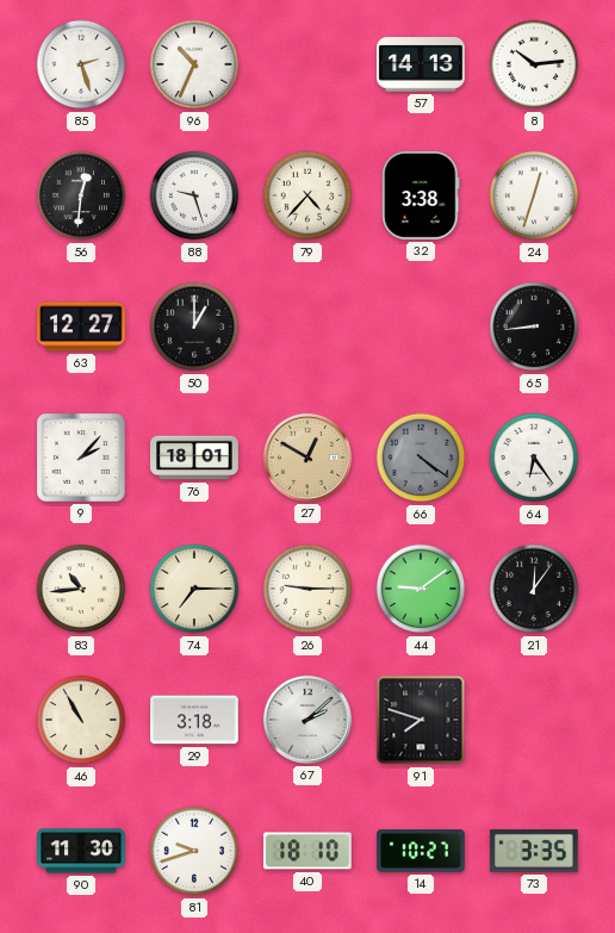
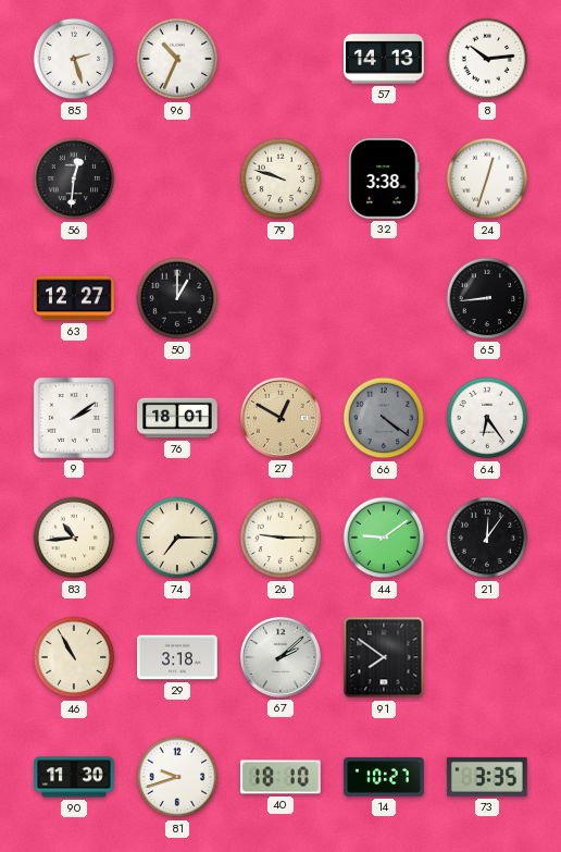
88: 9:27 -> none
79: 4:37 -> 9:48
9: 2:07 -> 2:09
91: 7:48 -> 7:51
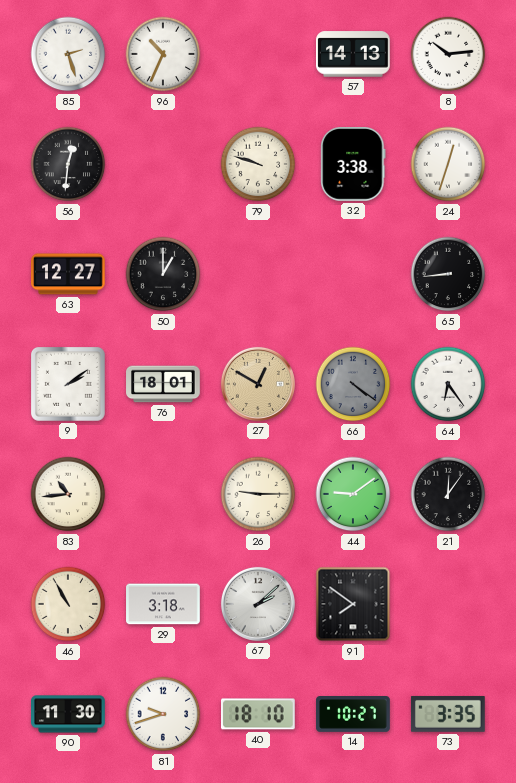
74: 7:15 -> none
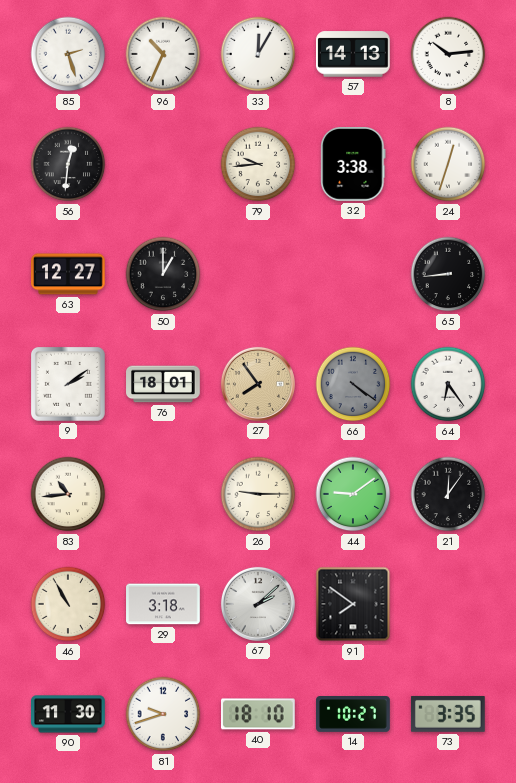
33: none -> 12:05
79: 9:48 -> 9:44
27: 12:50 -> 7:54
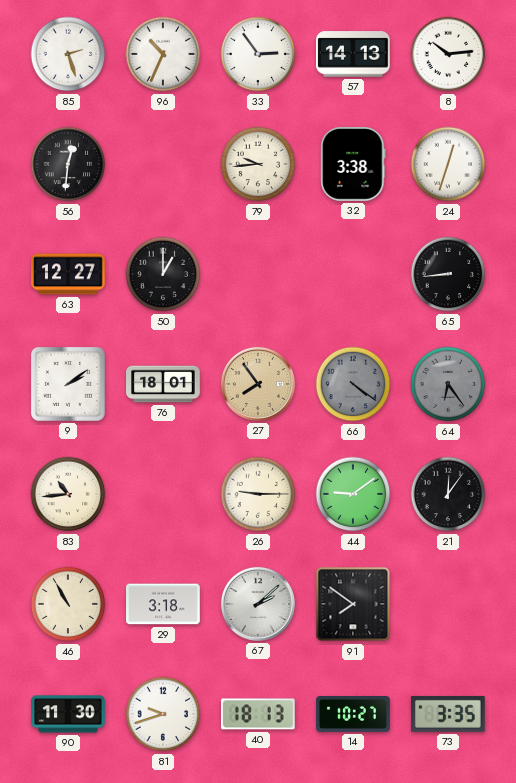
33: 12:05 -> 2:54
64 dial: white -> grey
40: 18:10 -> 18:13
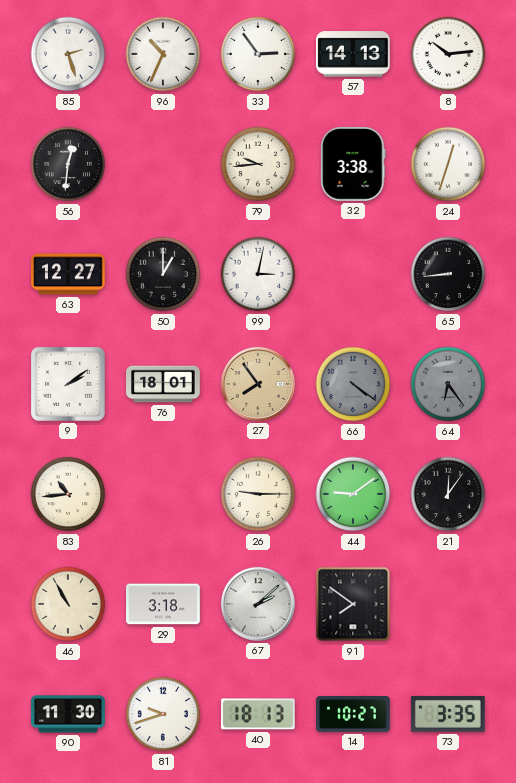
99: none -> 3:02
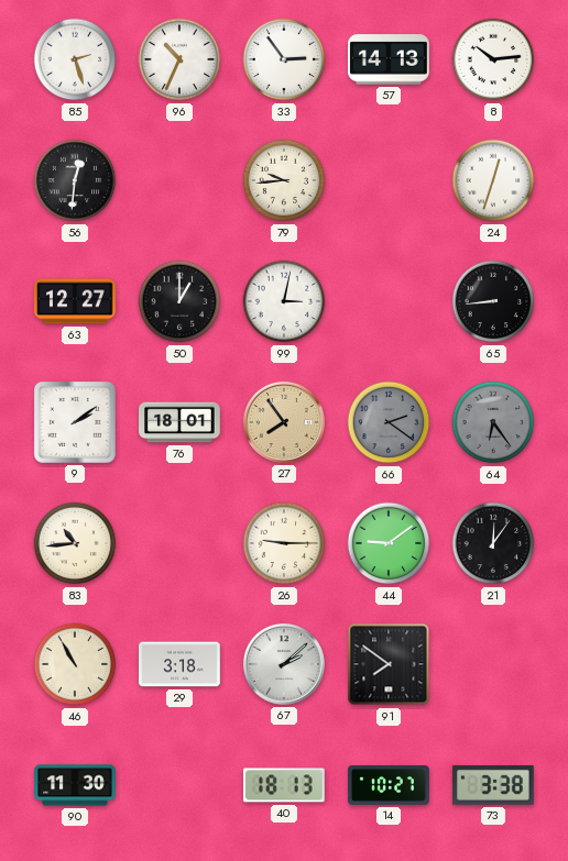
32: 3:38 -> none
66: 4:21 -> 2:21
81: 9:42 -> none
73: 3:35 -> 3:38
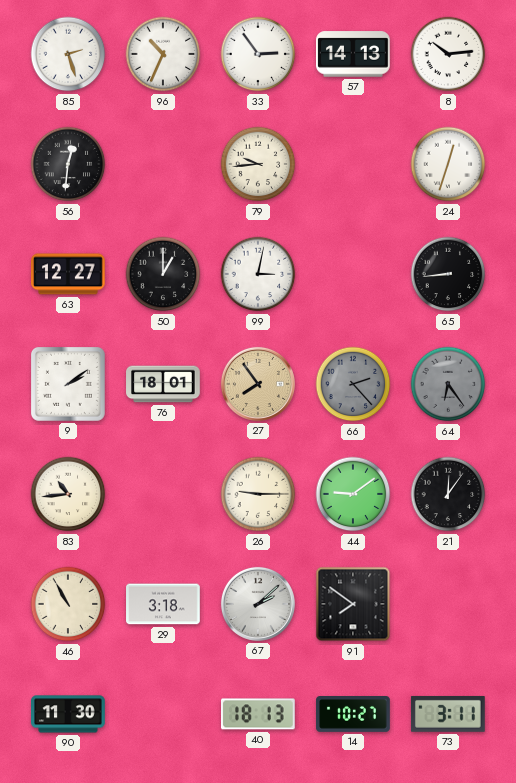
66: 2:21 -> 2:23
73: 3:38 -> 3:11
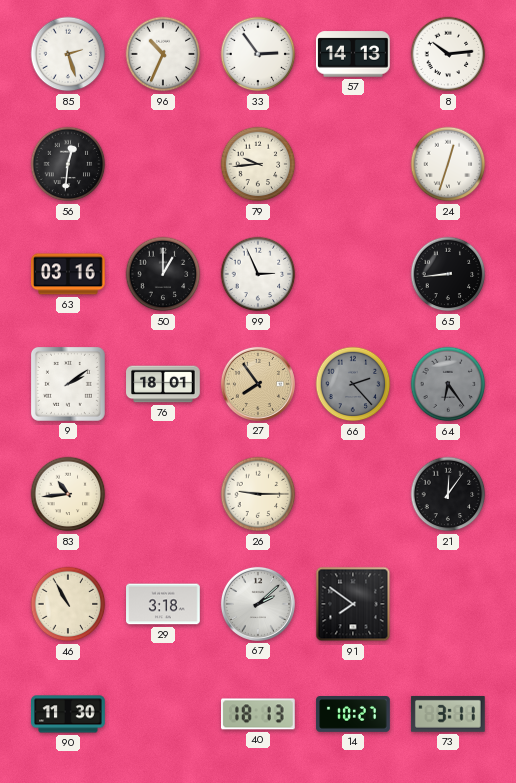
63: 12:27 -> 03:16
99: 3:02 -> 2:56
44: 9:09 -> none
